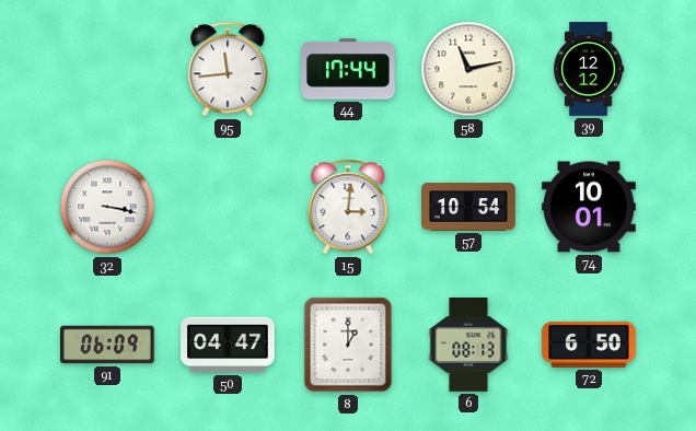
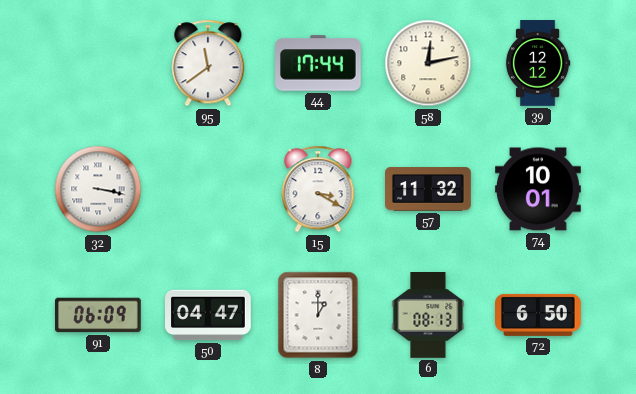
95: 11:44 -> 11:39
58: 11:13 -> 12:13
15: 3:01 -> 3:20
57: 10:54 -> 11:32
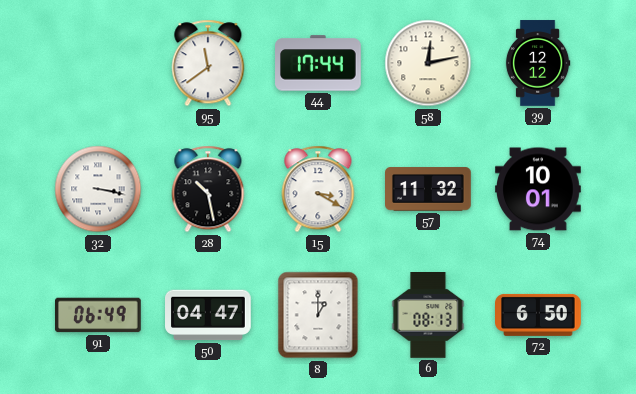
28: none -> 10:28
91: 06:09 -> 06:49
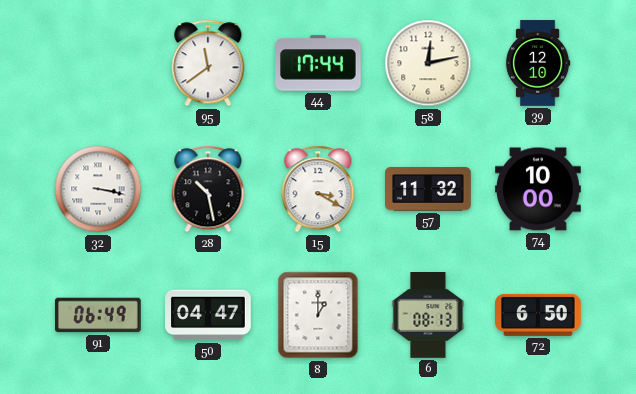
39: 12:12 -> 12:10
74: 10:01 -> 10:00
